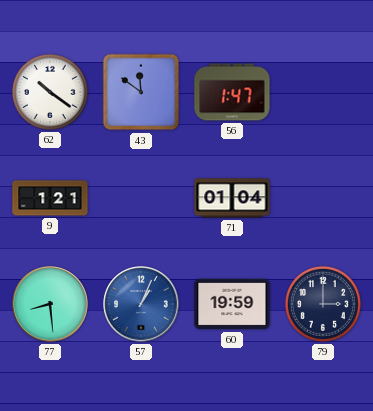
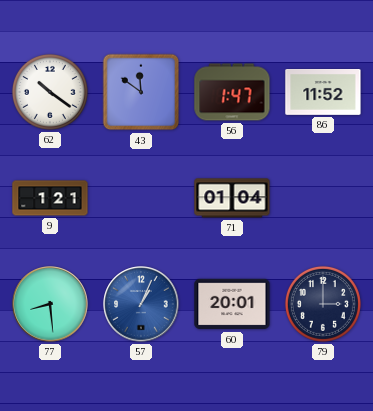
86: none -> 11:52
60: 19:59 -> 20:01
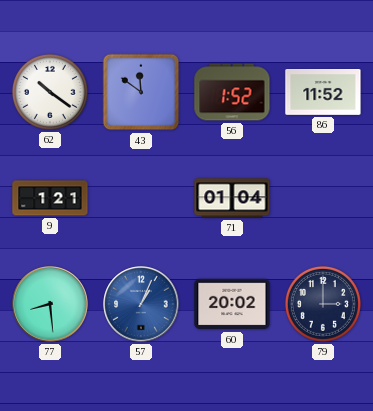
56: 1:47 -> 1:52
60: 20:01 -> 20:02
